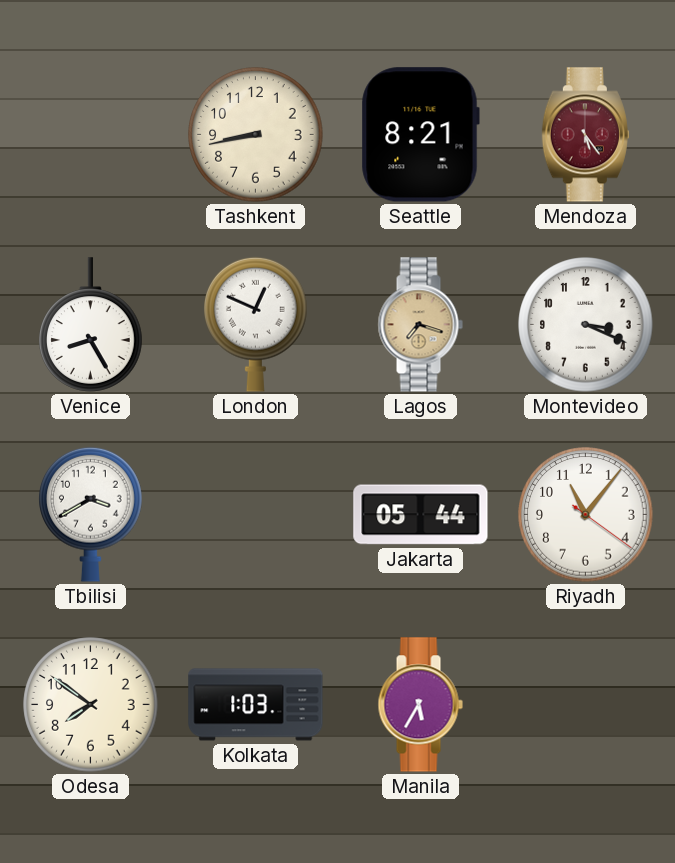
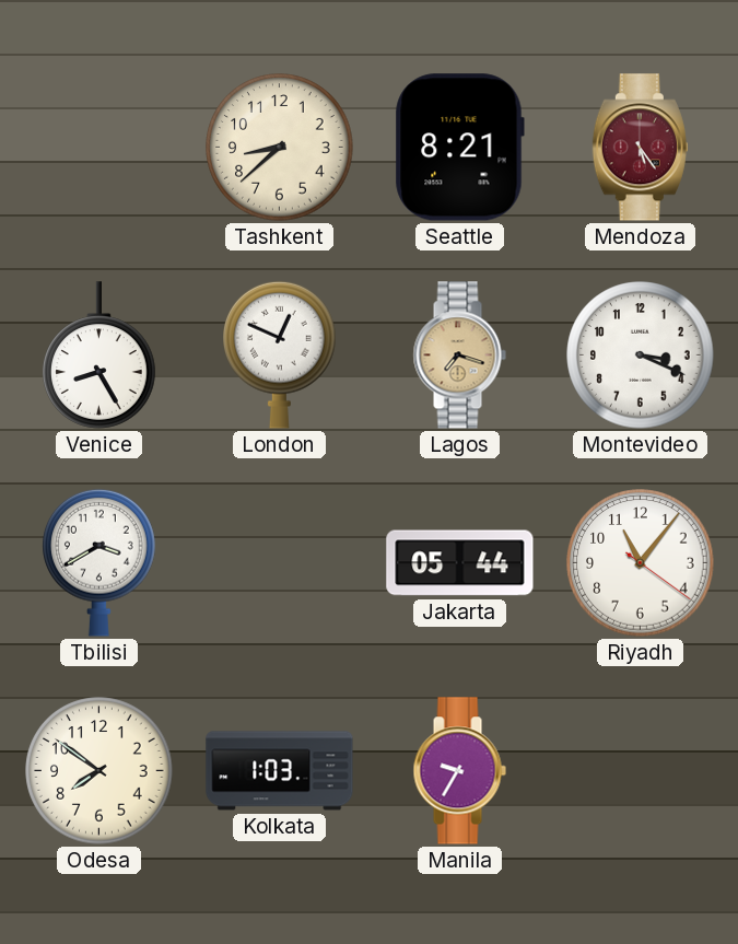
Tashkent: 8:43 -> 8:38
Manila: 5:35 -> 9:35
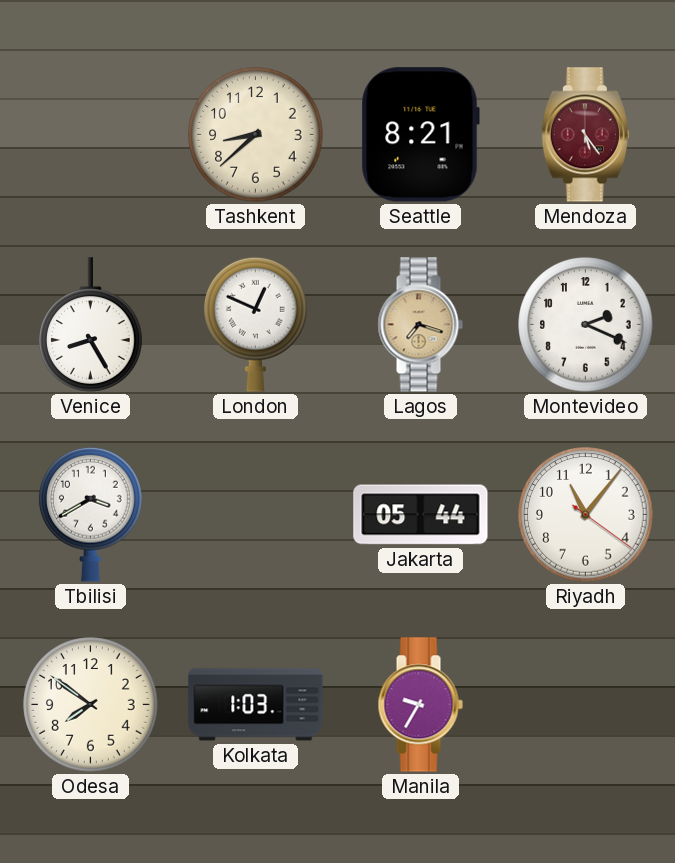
Montevideo: 3:19 -> 2:19
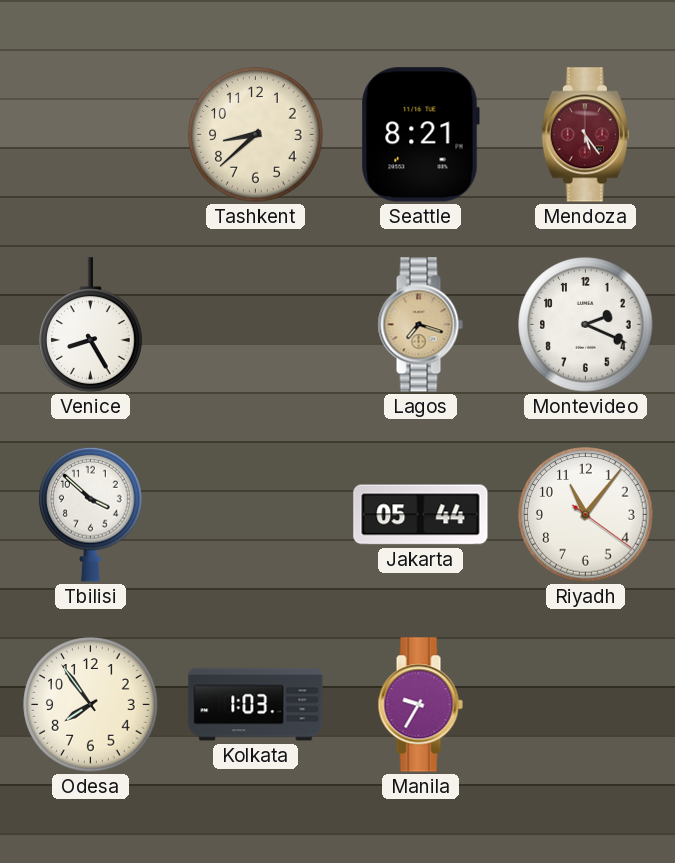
London: 12:49 -> none
Tbilisi: 3:40 -> 3:52
Odesa: 7:51 -> 7:54
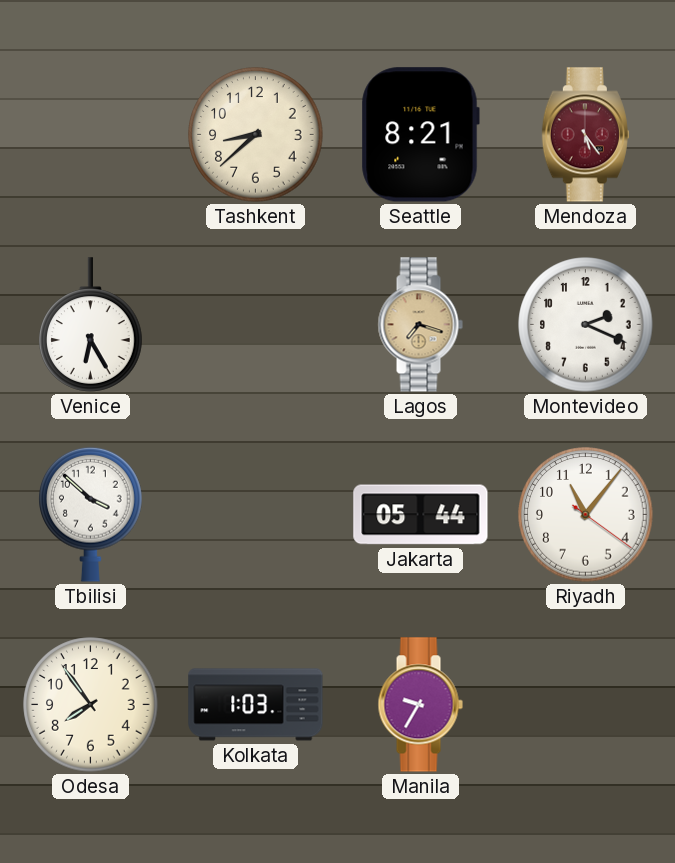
Venice: 8:25 -> 6:25
